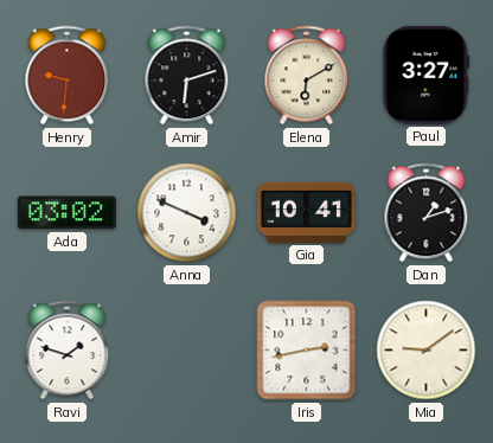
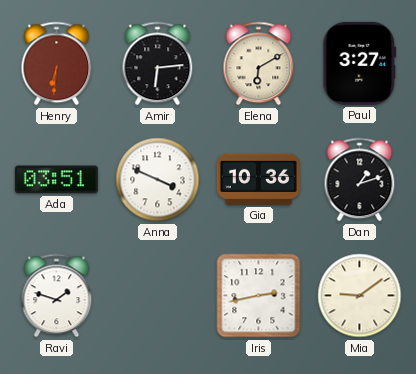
Henry: 9:31 -> 6:31
Amir: 6:12 -> 6:14
Ada: 03:02 -> 03:51
Gia: 10:41 -> 10:36
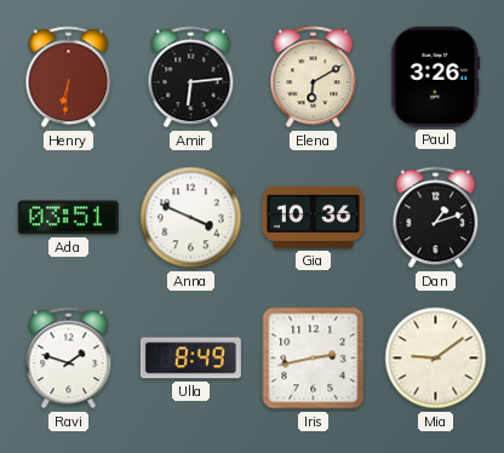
Paul: 3:27 -> 3:26
Ulla: none -> 8:49
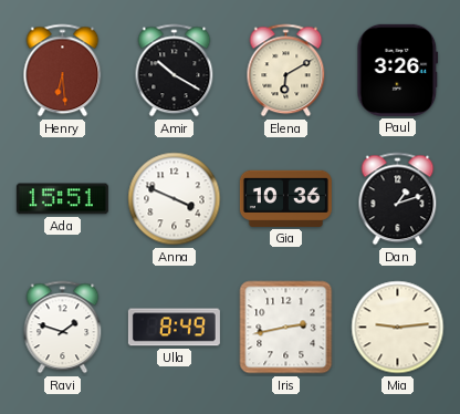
Henry: 6:31 -> 6:29
Amir: 6:14 -> 10:20
Ada: 03:51 -> 15:51
Mia: 9:09 -> 9:14
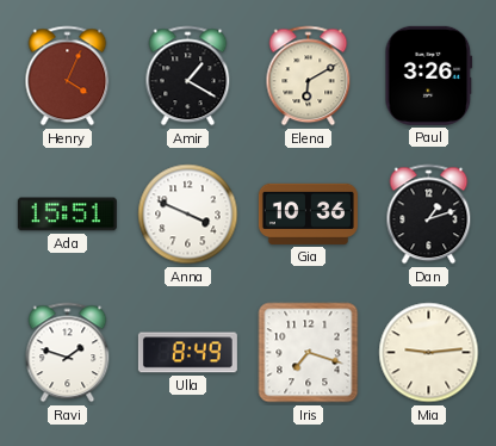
Henry: 6:29 -> 4:04
Amir: 10:20 -> 1:20
Iris: 2:43 -> 7:18
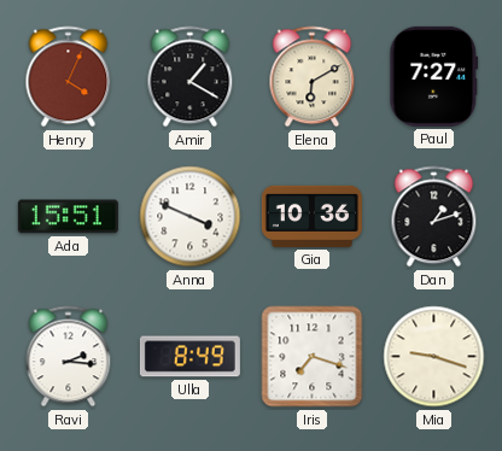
Paul: 3:26 -> 7:27
Ravi: 1:48 -> 2:16
Mia: 9:14 -> 9:18
